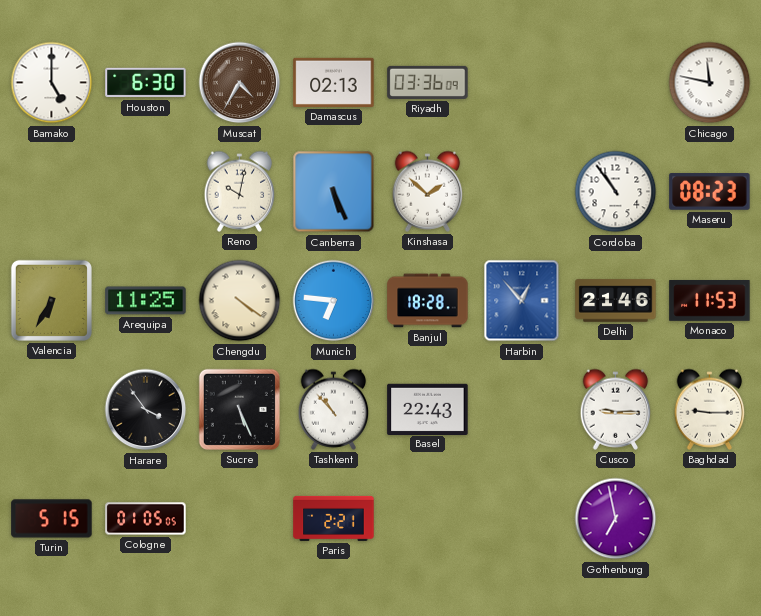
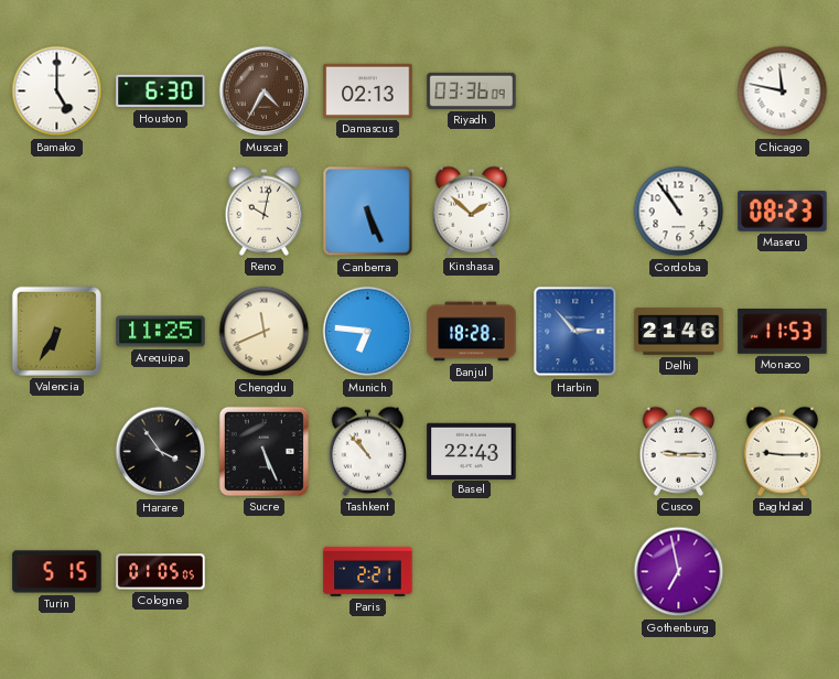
Chengdu: 4:21 -> 11:41
Harbin: 12:53 -> 2:53
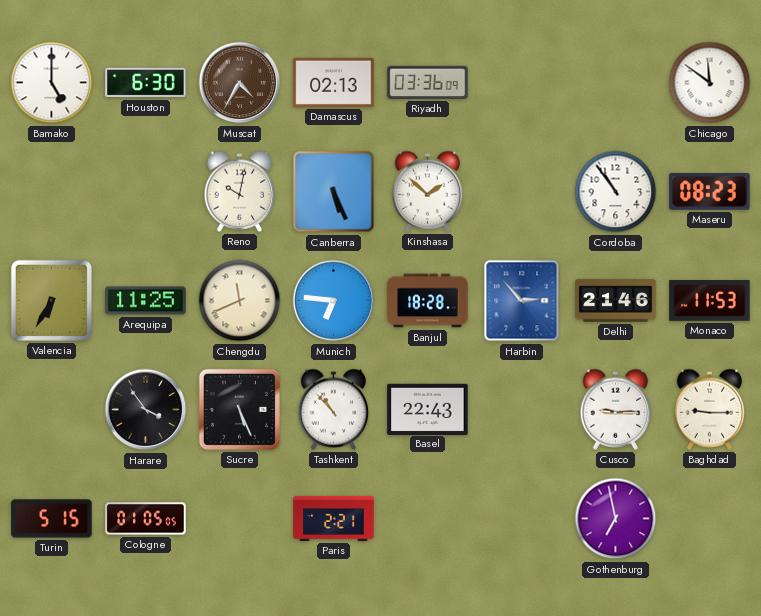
Chicago: 11:47 -> 11:51
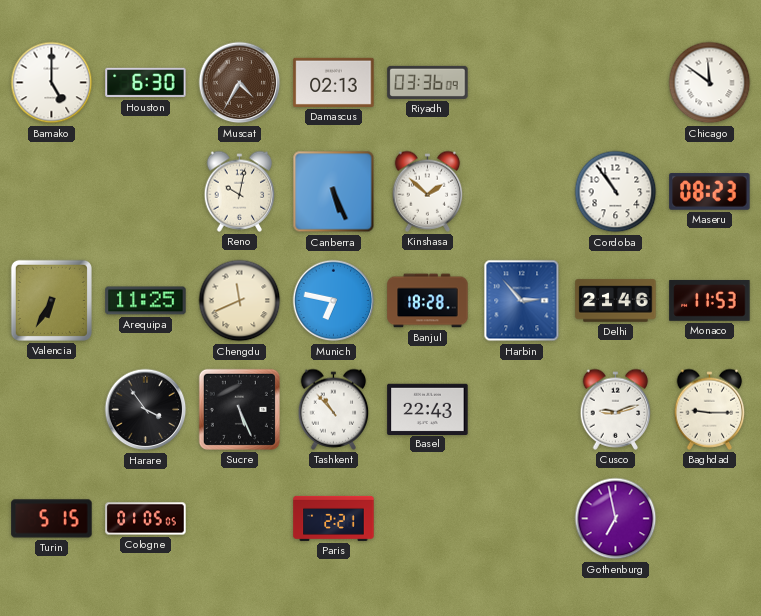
Munich: 6:46 -> 6:47
Cusco: 9:15 -> 9:12
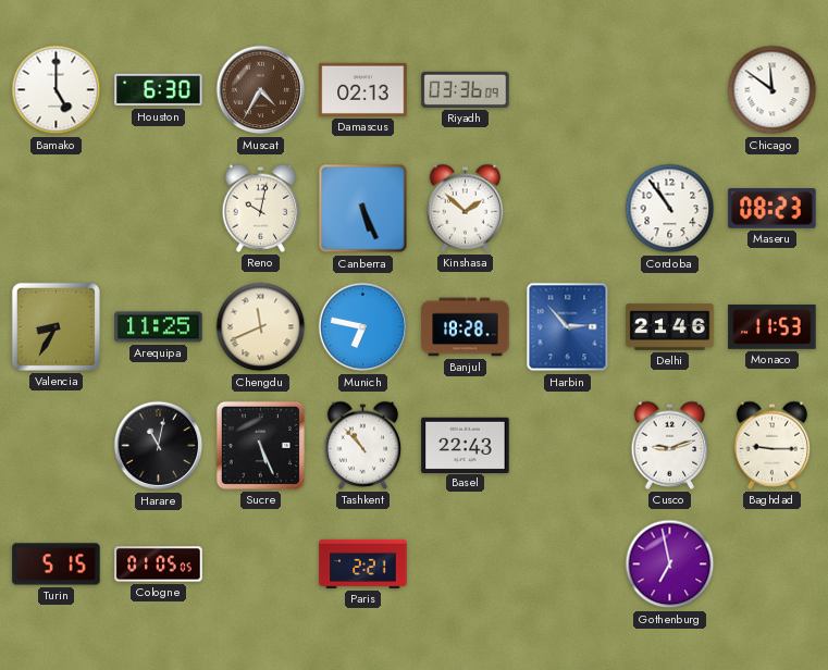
Valencia: 6:35 -> 8:35
Harare: 3:54 -> 11:02
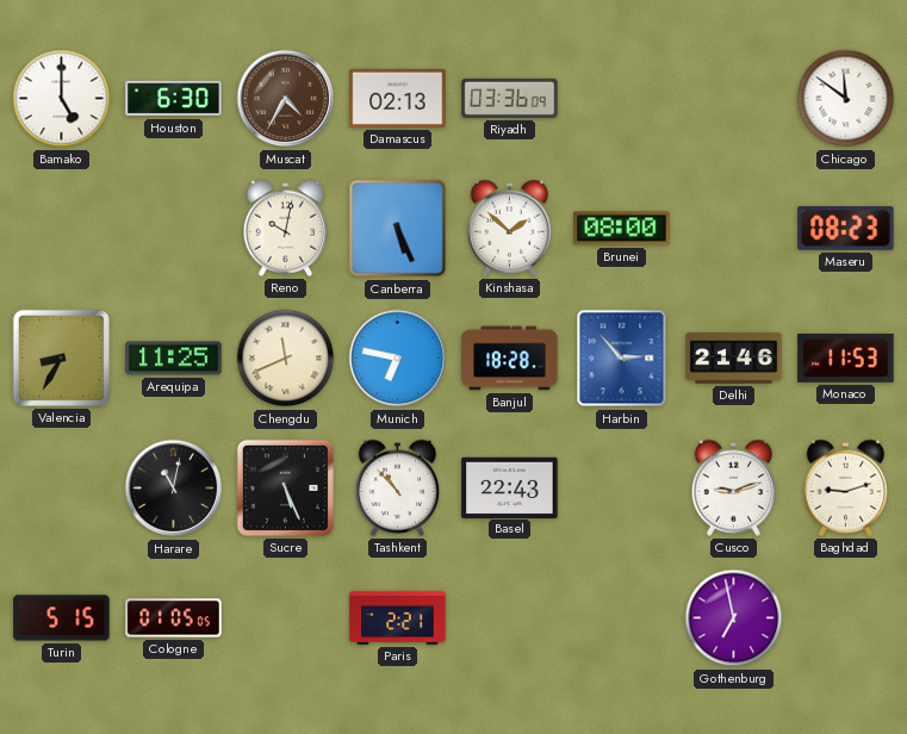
Brunei: none -> 08:00
Cordoba: 10:54 -> none
Baghdad: 9:15 -> 9:12
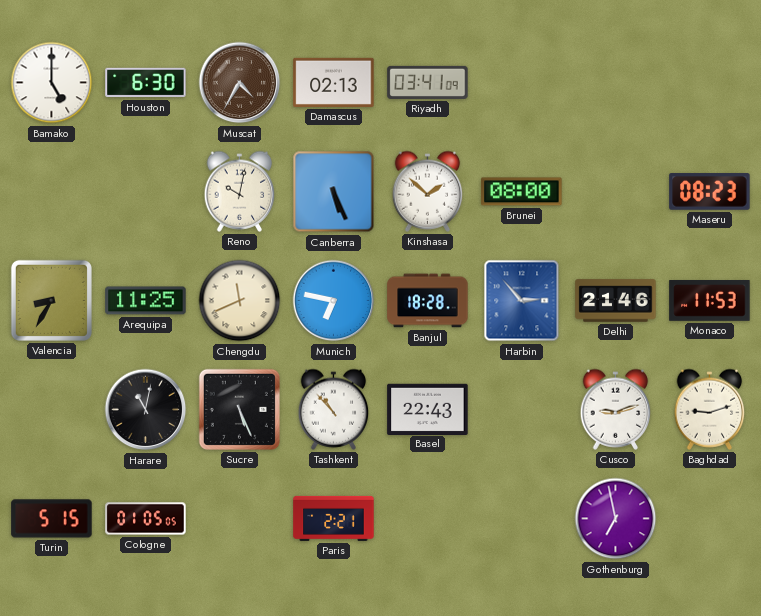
Riyadh: 03:36 -> 03:41
Chicago: 11:51 -> none
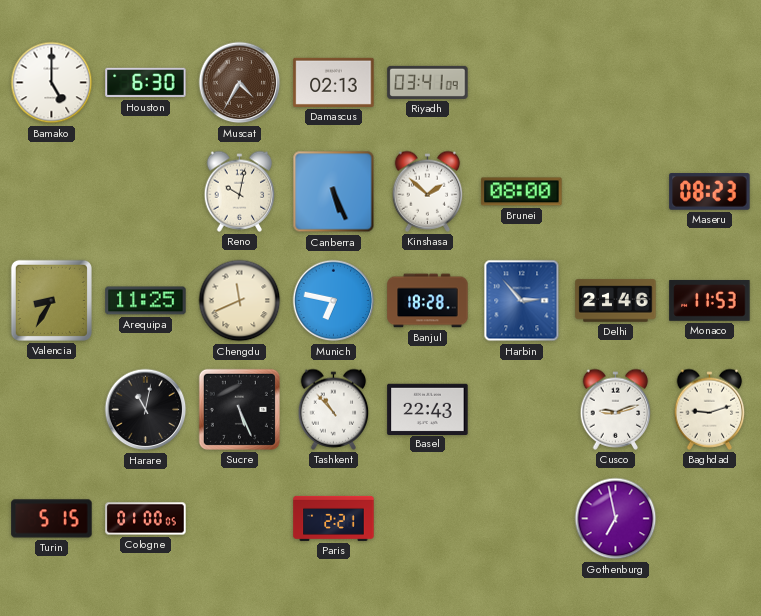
Cologne: 01:05 -> 01:00
